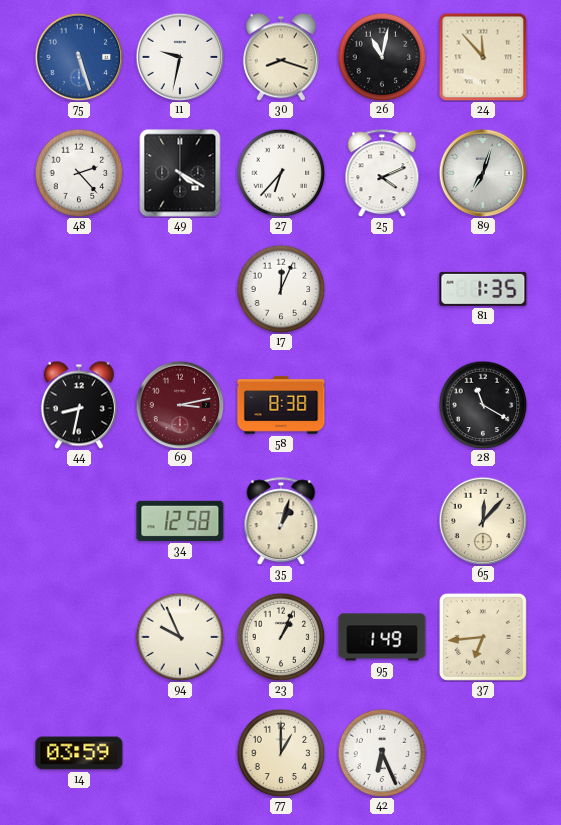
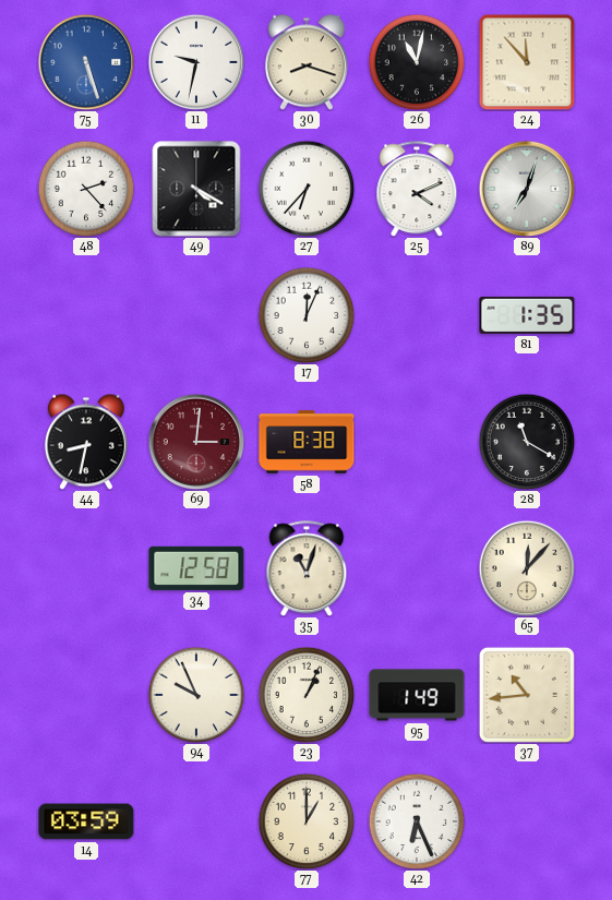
69: 3:13 -> 3:01
35: 1:03 -> 11:03
37: 6:44 -> 10:44
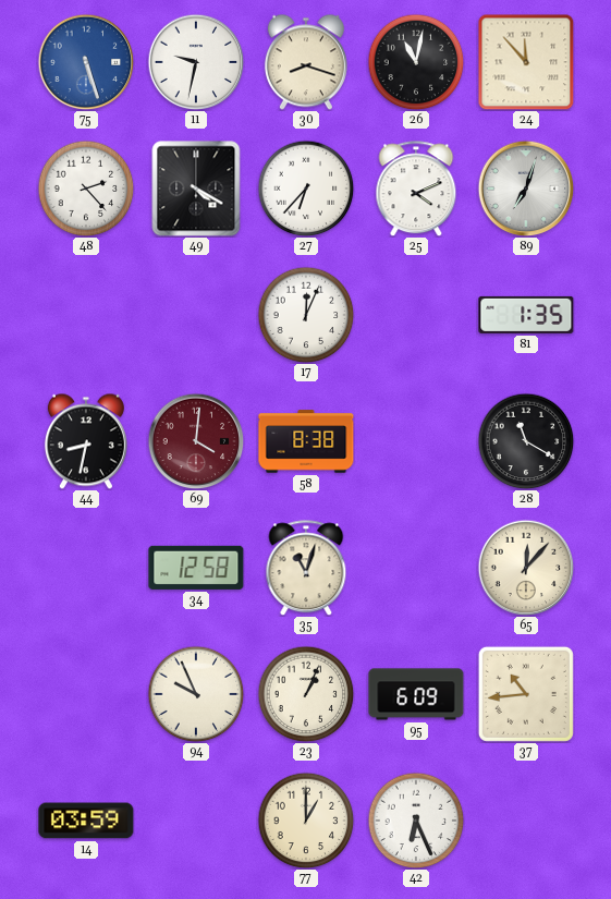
69: 3:01 -> 4:01
95: 1:49 -> 6:09
